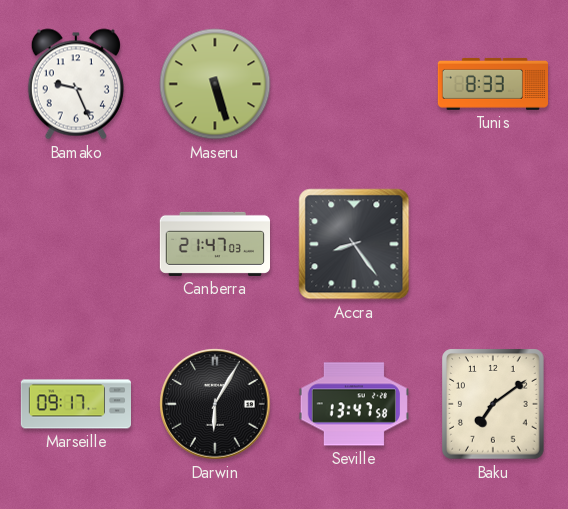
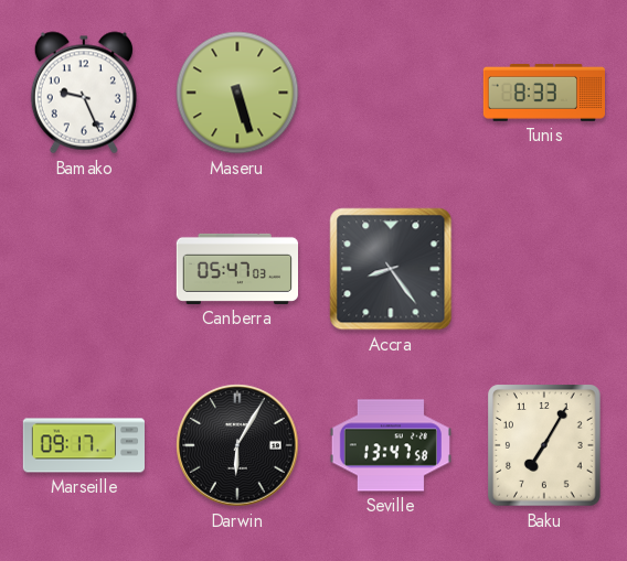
Canberra: 21:47 -> 05:47
Baku: 7:09 -> 7:05
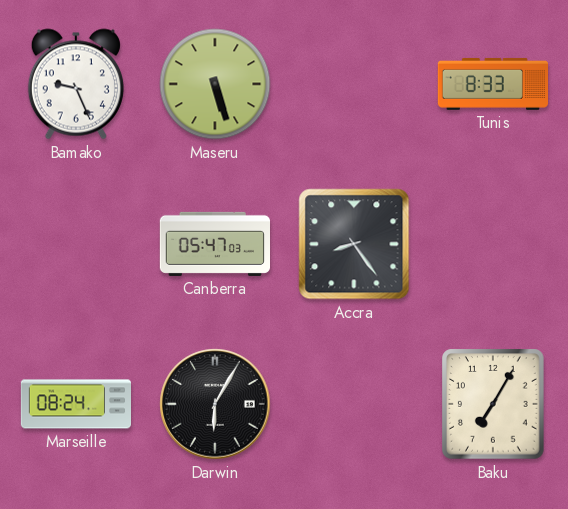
Marseille: 09:17 -> 08:24
Seville: 13:47 -> none
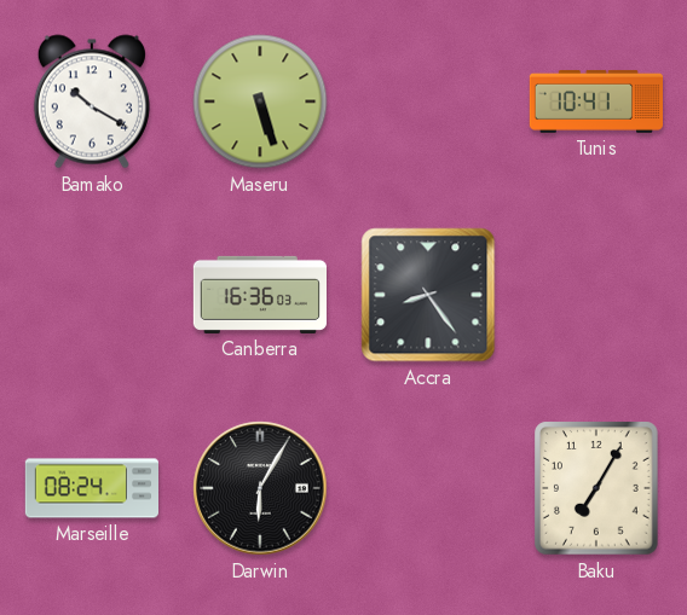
Bamako: 9:26 -> 10:20
Tunis: 8:33 -> 10:41
Canberra: 05:47 -> 16:36
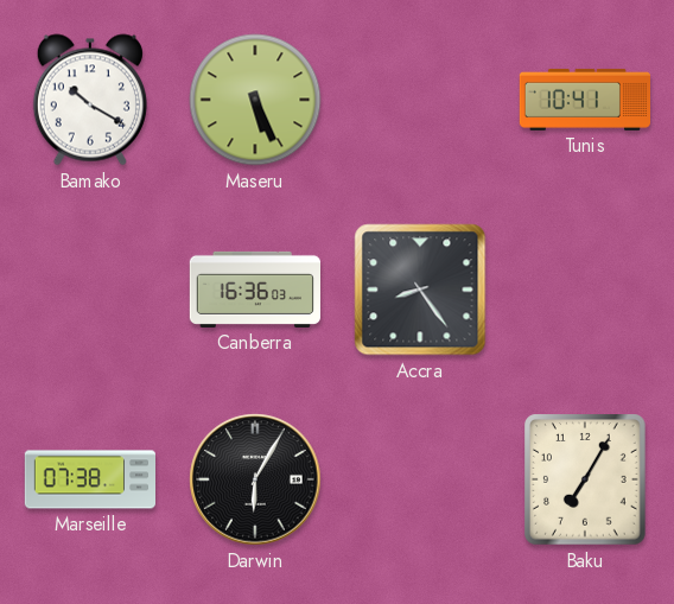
Maseru: 5:27 -> 5:26
Marseille: 08:24 -> 07:38
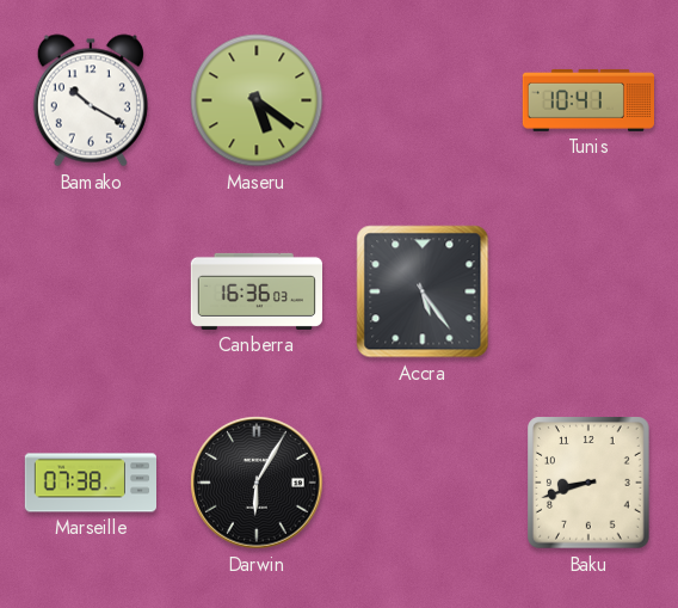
Maseru: 5:26 -> 5:21
Accra: 8:24 -> 5:24
Baku: 7:05 -> 8:42
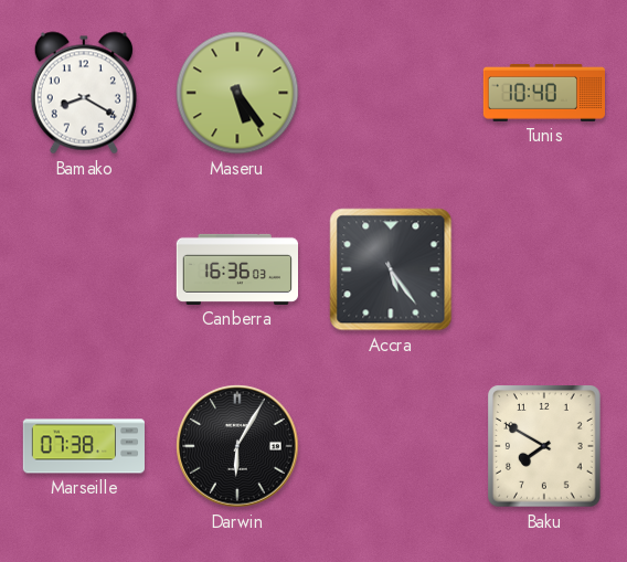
Bamako: 10:20 -> 8:20
Maseru: 5:21 -> 5:24
Tunis: 10:41 -> 10:40
Baku: 8:42 -> 7:50
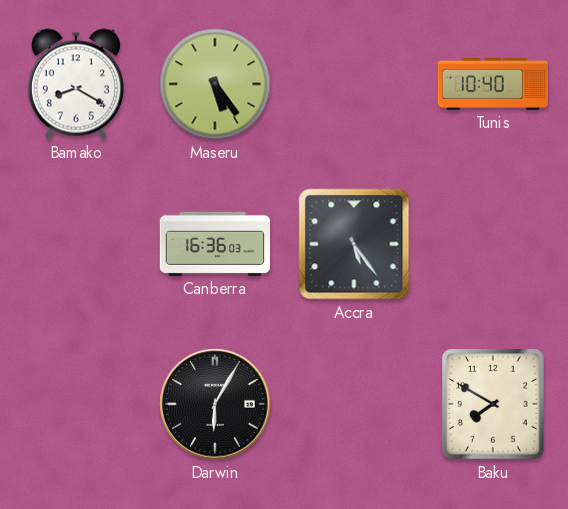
Marseille: 07:38 -> none
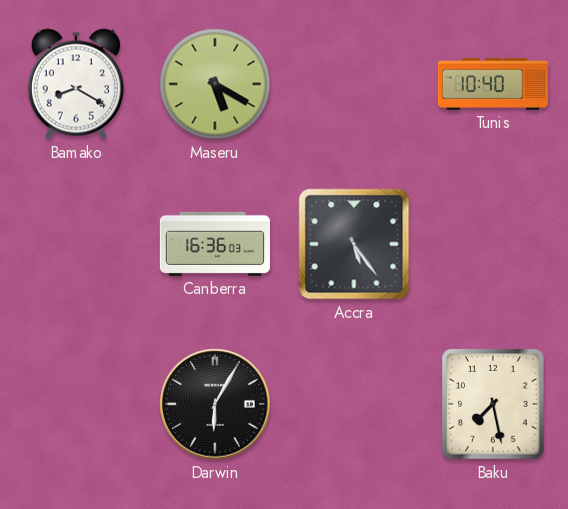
Maseru: 5:24 -> 5:20
Baku: 7:50 -> 7:28
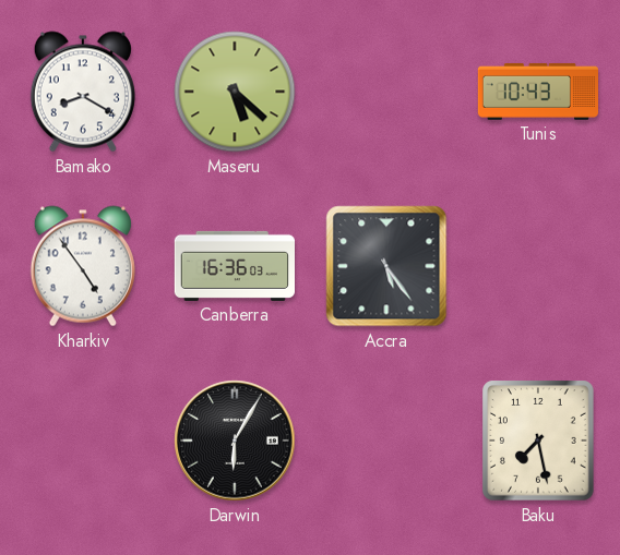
Maseru: 5:20 -> 5:22
Tunis: 10:40 -> 10:43
Kharkiv: none -> 4:54
